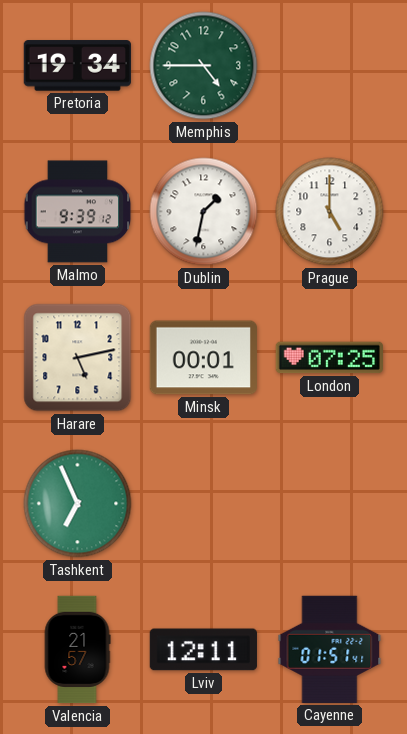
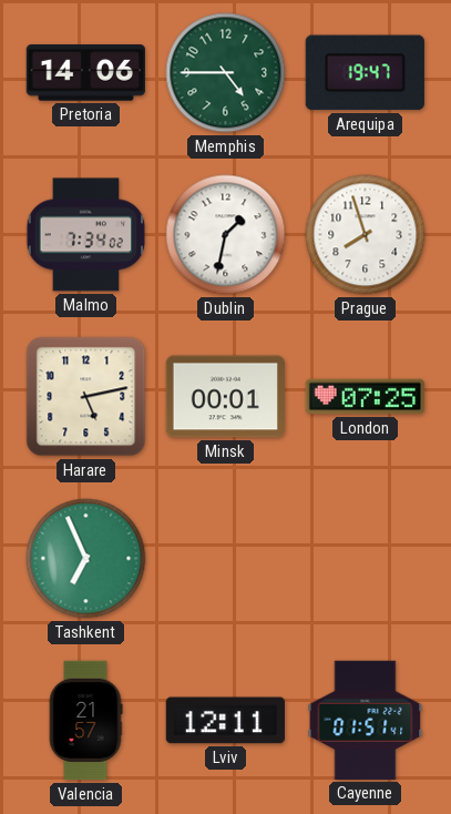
Pretoria: 19:34 -> 14:06
Arequipa: none -> 19:47
Malmo: 9:39 -> 7:34
Prague: 5:00 -> 7:57
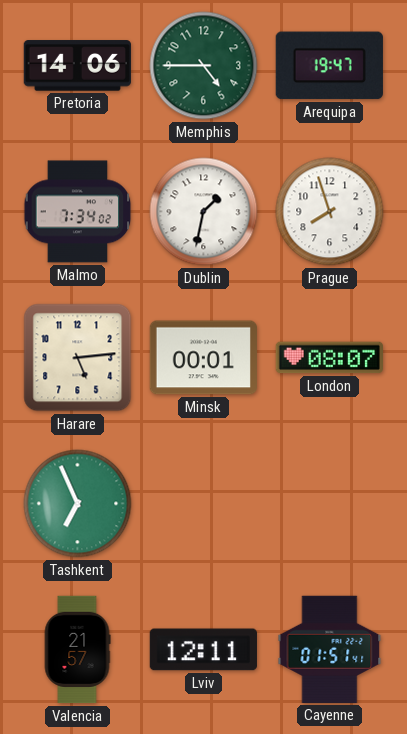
Harare: 5:13 -> 5:14
London: 07:25 -> 08:07
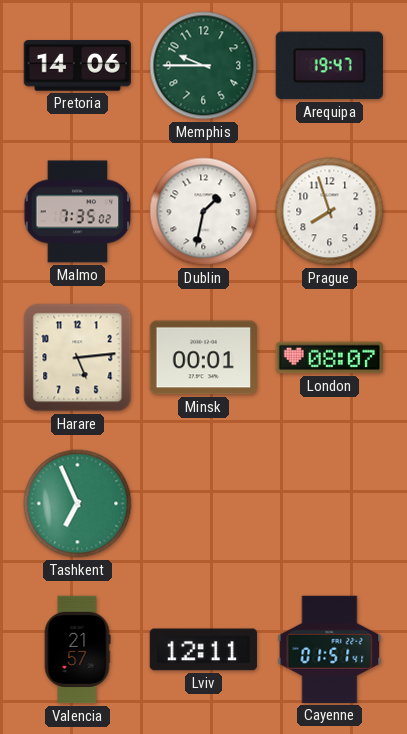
Memphis: 4:45 -> 9:45
Malmo: 7:34 -> 7:35
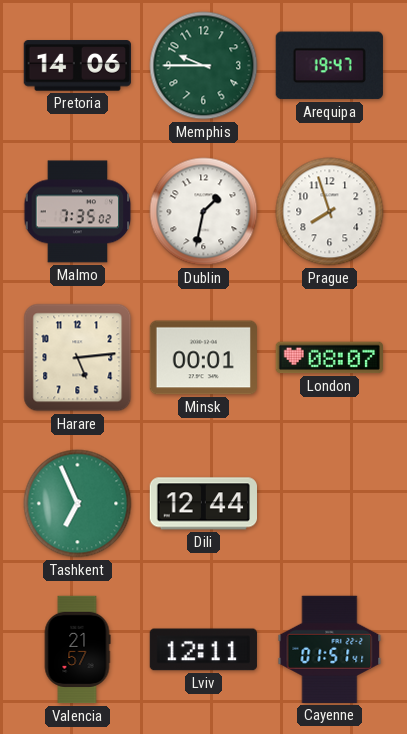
Dili: none -> 12:44
